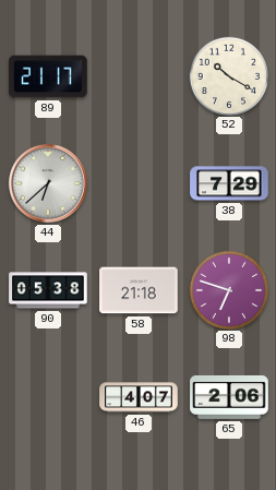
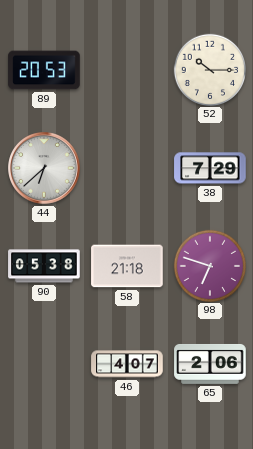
89: 21:17 -> 20:53
52: 10:20 -> 10:15
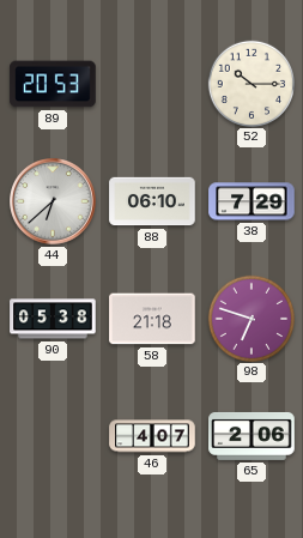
88: none -> 06:10
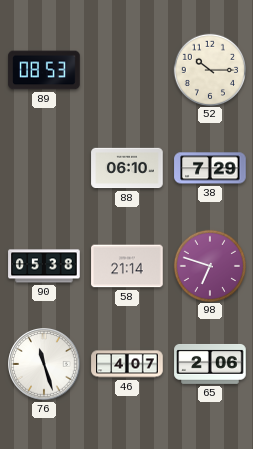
89: 20:53 -> 08:53
44: 6:38 -> none
58: 21:18 -> 21:14
76: none -> 11:27
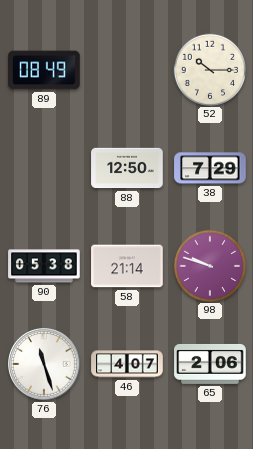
89: 08:53 -> 08:49
88: 06:10 -> 12:50
98: 6:48 -> 9:48
